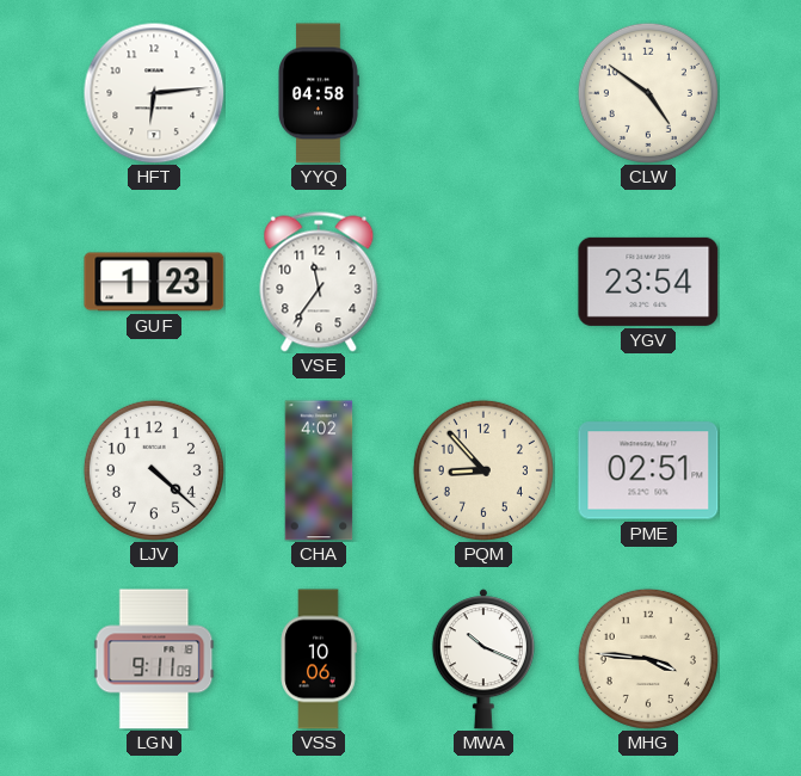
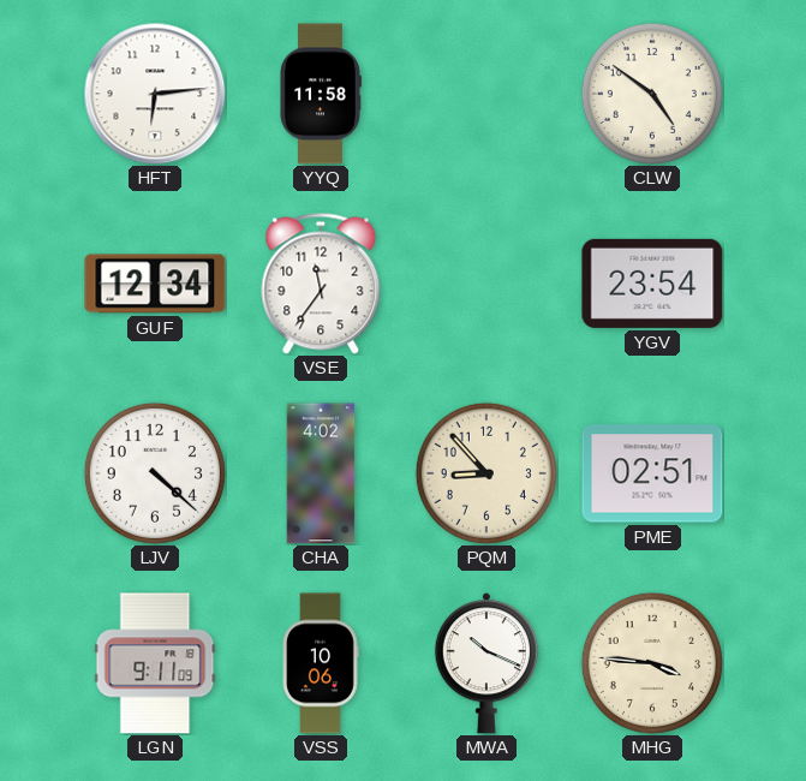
YYQ: 04:58 -> 11:58
GUF: 1:23 -> 12:34
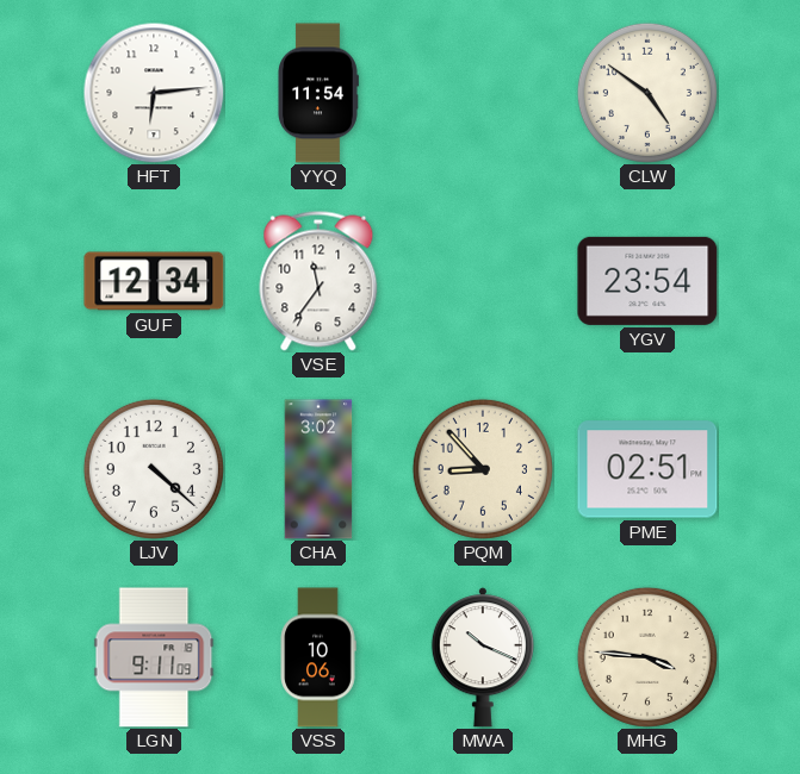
YYQ: 11:58 -> 11:54
CHA: 4:02 -> 3:02
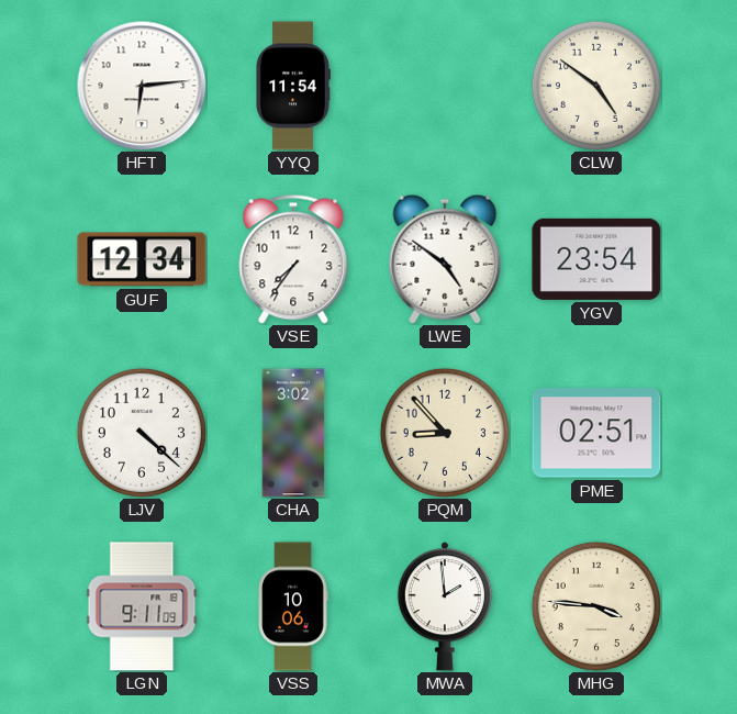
VSE: 11:36 -> 7:36
LWE: none -> 4:51
MWA: 10:19 -> 1:59
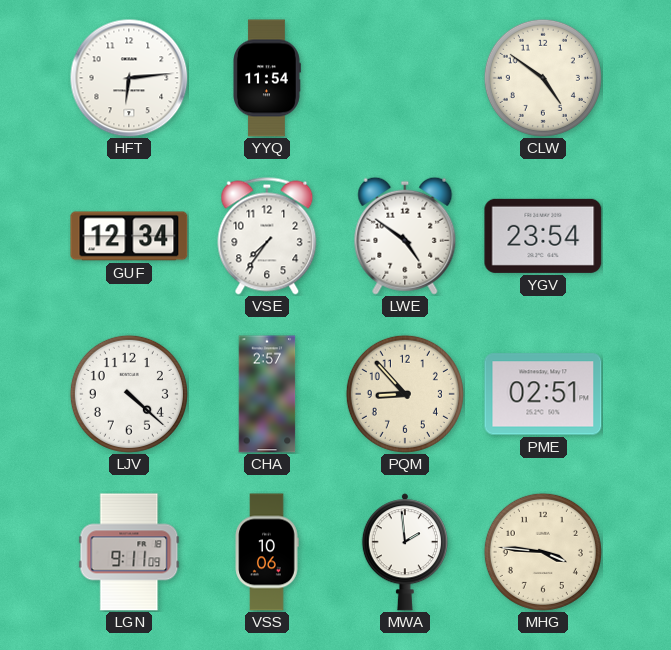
CHA: 3:02 -> 2:57
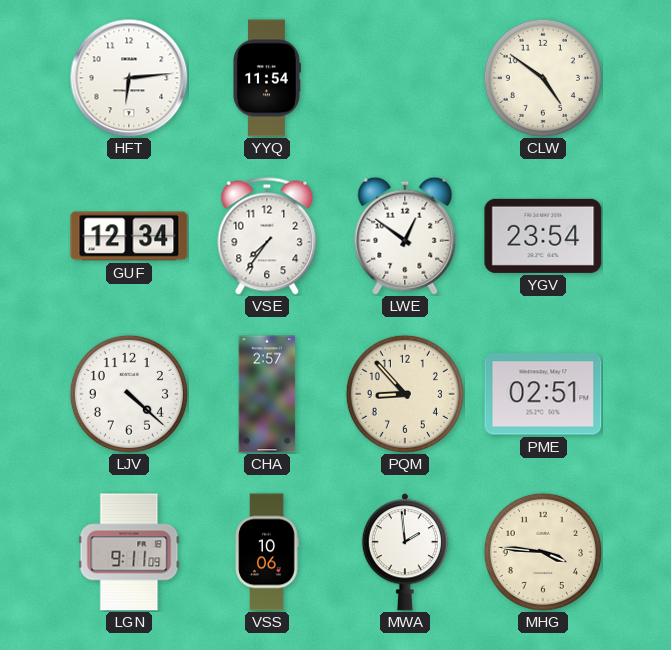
LWE: 4:51 -> 12:51
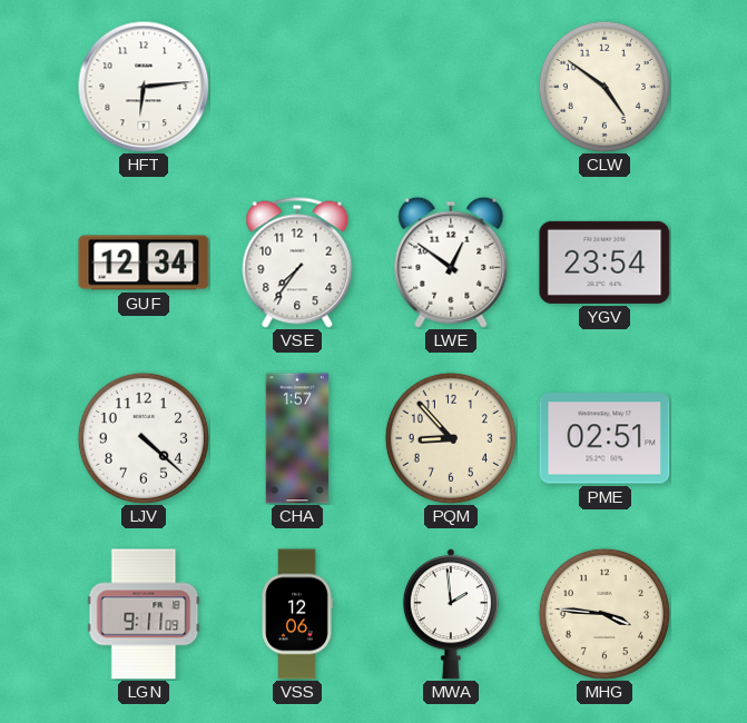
YYQ: 11:54 -> none
CHA: 2:57 -> 1:57
VSS: 10:06 -> 12:06
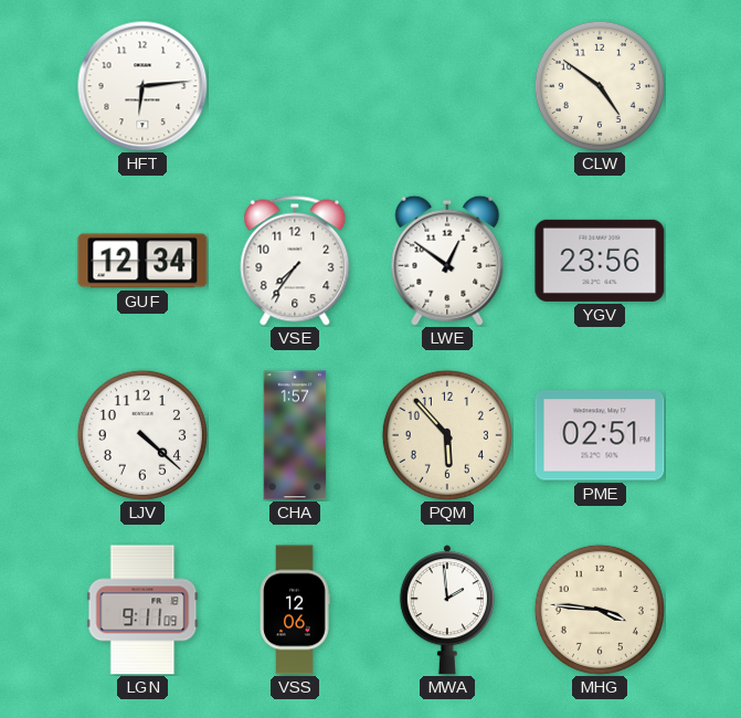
YGV: 23:54 -> 23:56
PQM: 8:53 -> 5:53
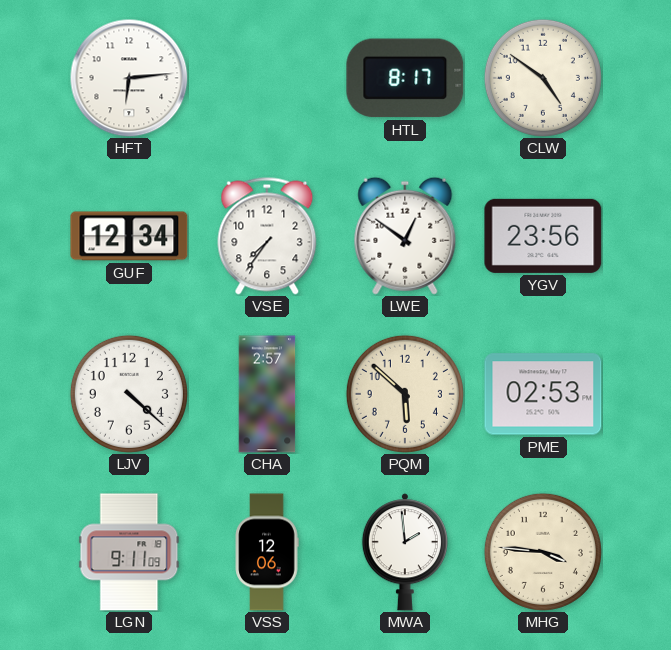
HTL: none -> 8:17
CHA: 1:57 -> 2:57
PQM: 5:53 -> 5:52
PME: 02:51 -> 02:53
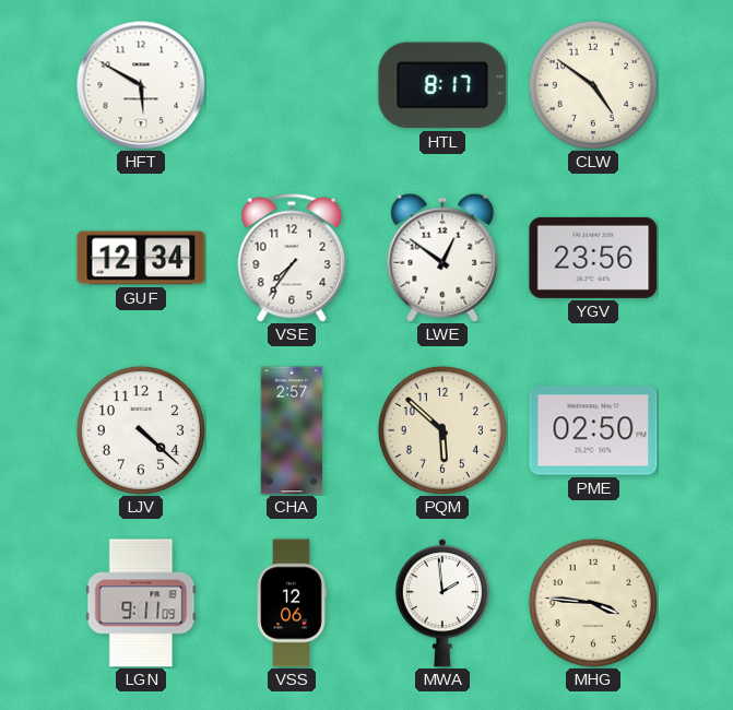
HFT: 6:14 -> 5:50
PME: 02:53 -> 02:50
